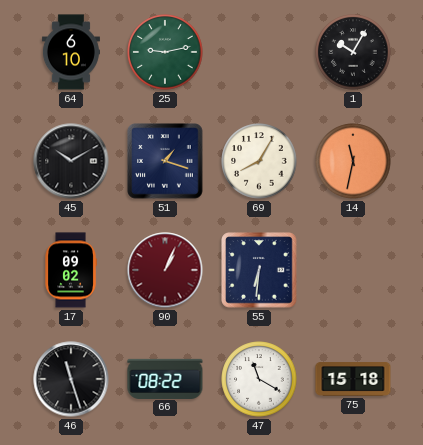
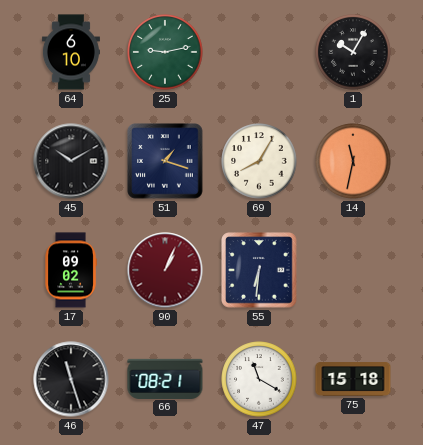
66: 08:22 -> 08:21
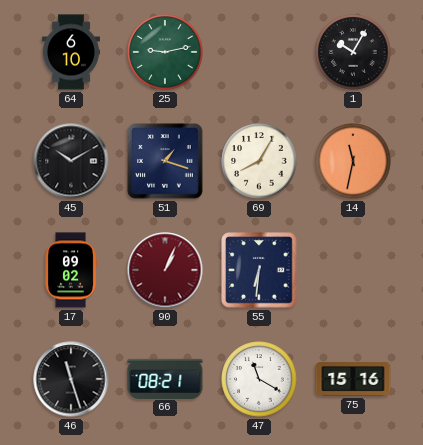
75: 15:18 -> 15:16
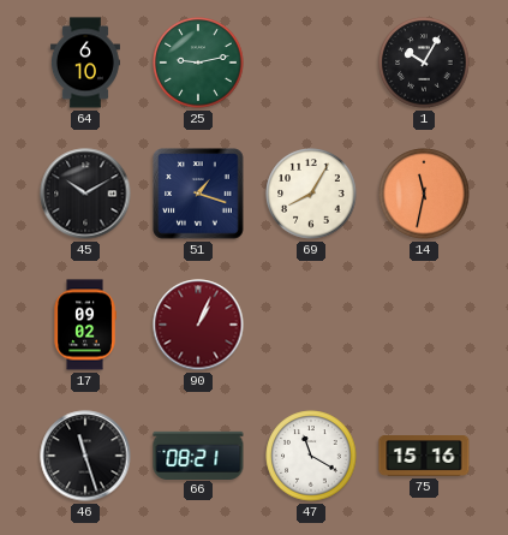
55: 6:31 -> none
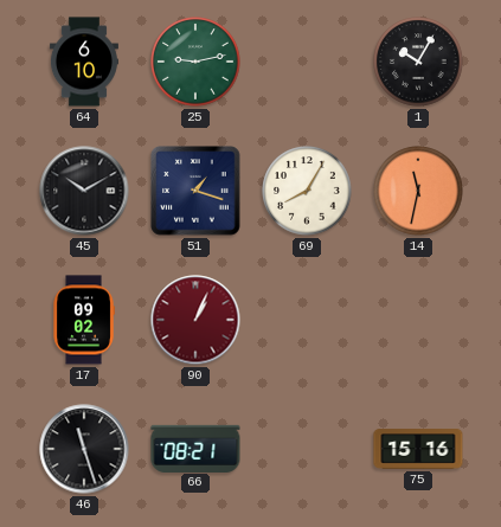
47: 11:20 -> none
